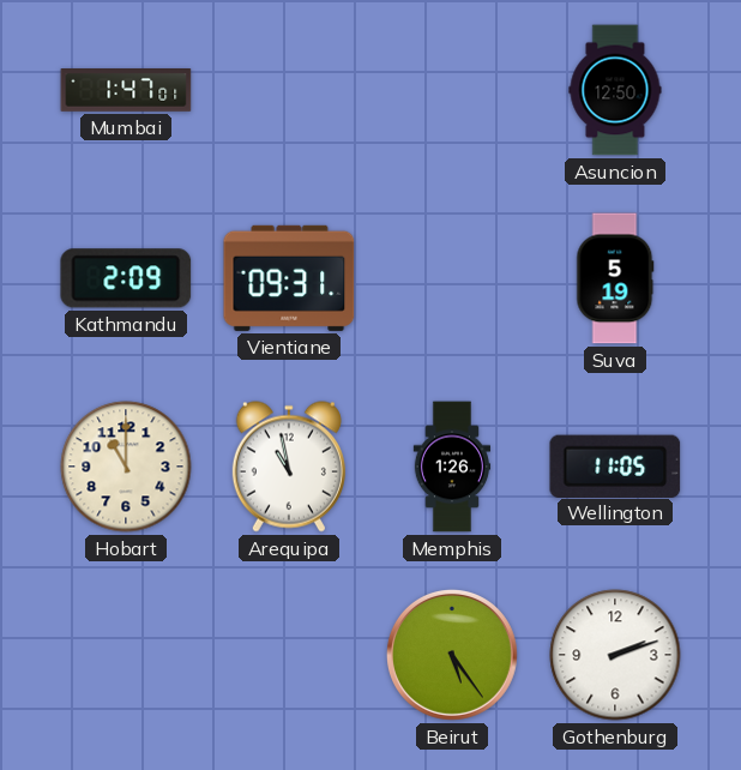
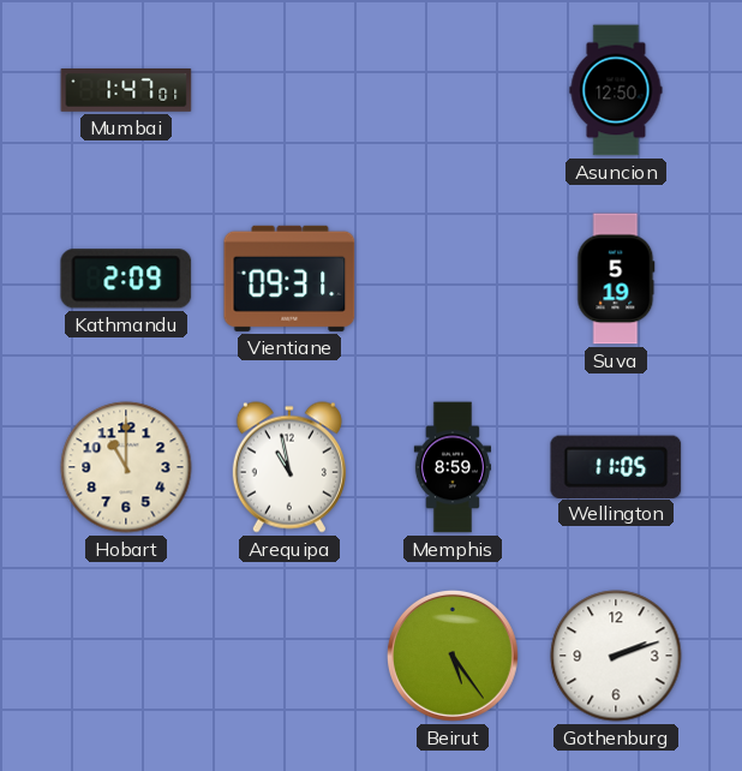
Memphis: 1:26 -> 8:59
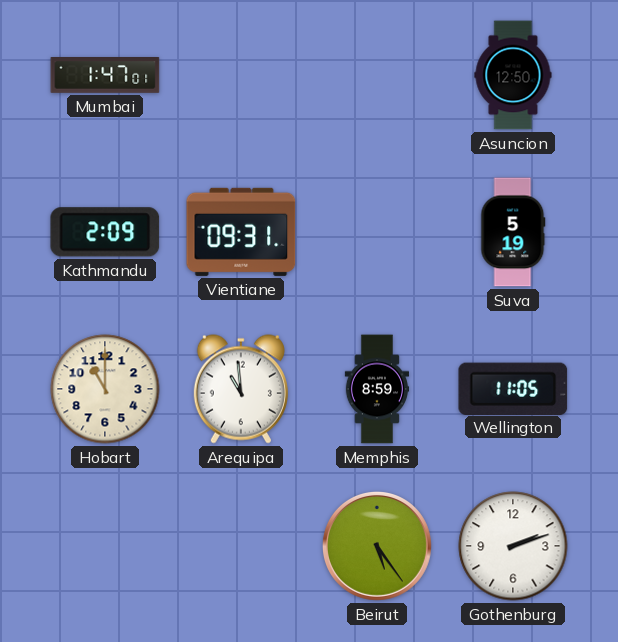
Arequipa: 10:58 -> 10:59
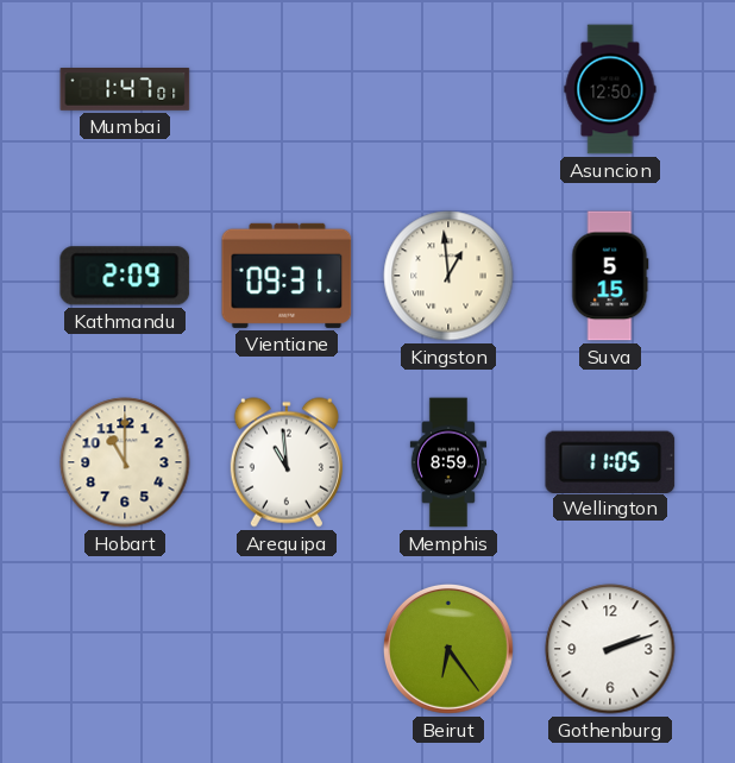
Kingston: none -> 12:59
Suva: 5:19 -> 5:15
Beirut: 5:24 -> 6:24
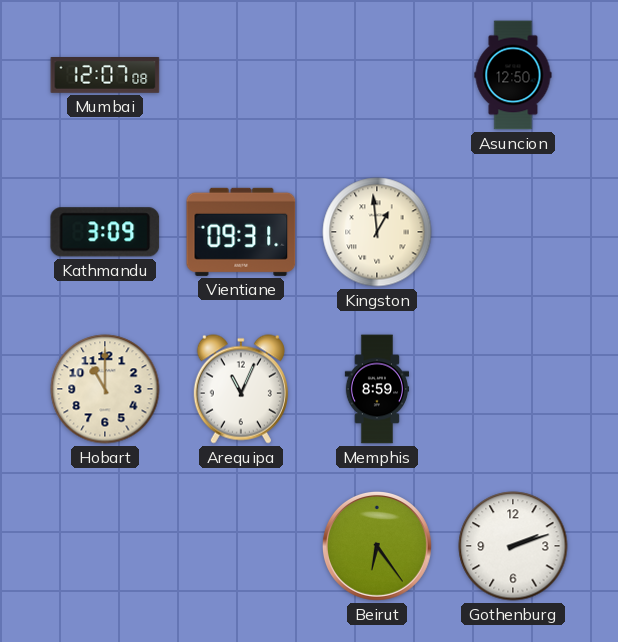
Mumbai: 1:47 -> 12:07
Kathmandu: 2:09 -> 3:09
Suva: 5:15 -> none
Arequipa: 10:59 -> 11:04
Wellington: 11:05 -> none
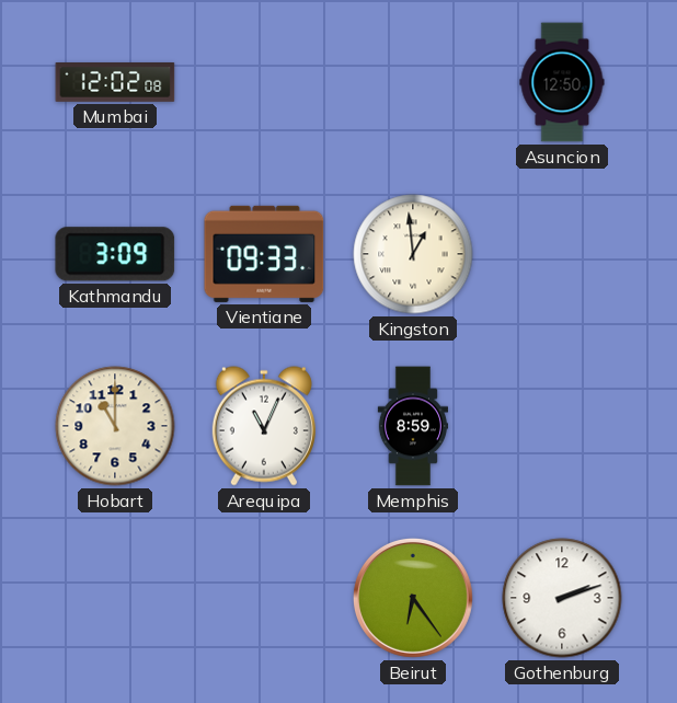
Mumbai: 12:07 -> 12:02
Vientiane: 09:31 -> 09:33
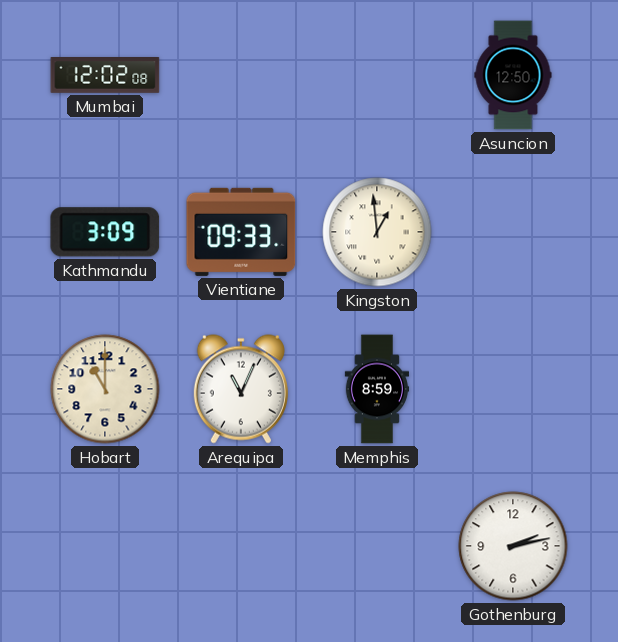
Beirut: 6:24 -> none
Gothenburg: 2:12 -> 2:13
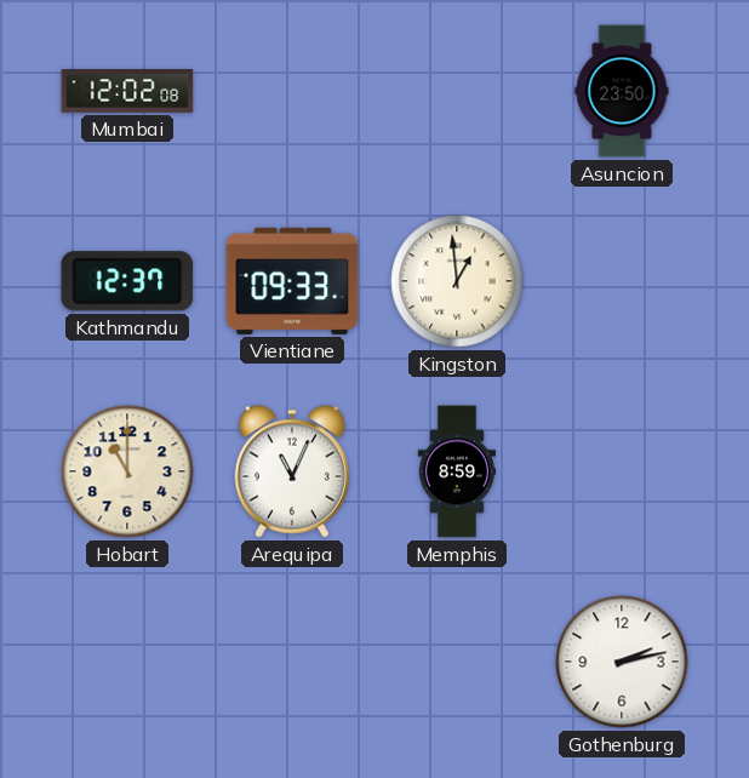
Asuncion: 12:50 -> 23:50
Kathmandu: 3:09 -> 12:37
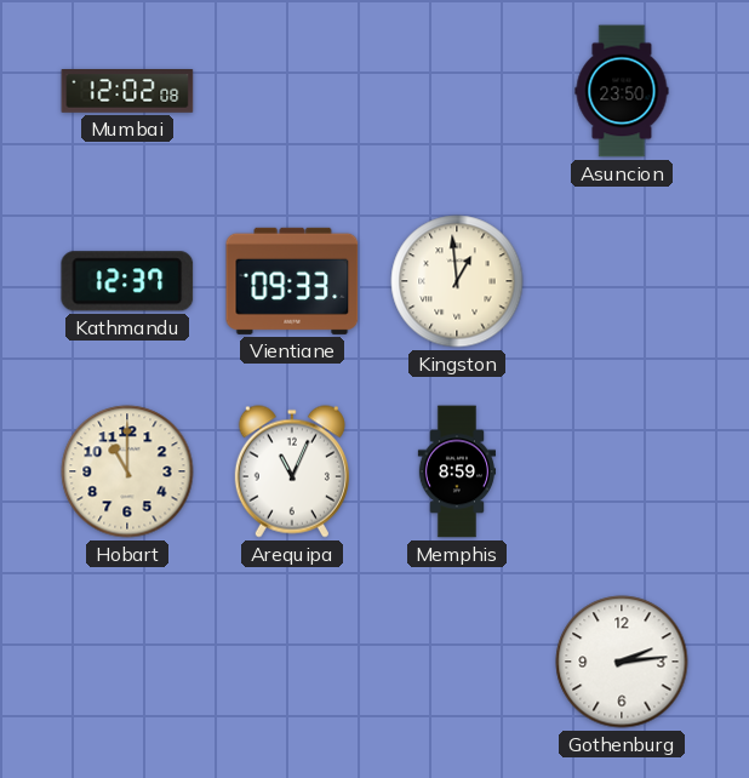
Gothenburg: 2:13 -> 2:14
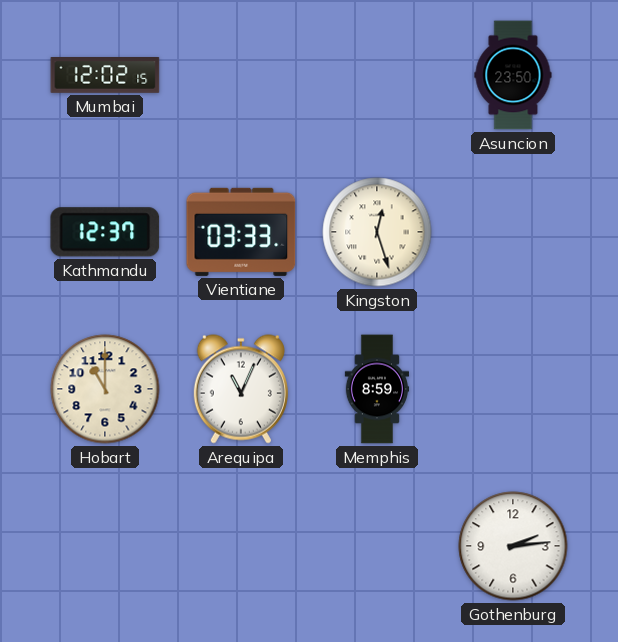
Mumbai: 12:02:08 -> 12:02:15
Vientiane: 09:33 -> 03:33
Kingston: 12:59 -> 12:27
